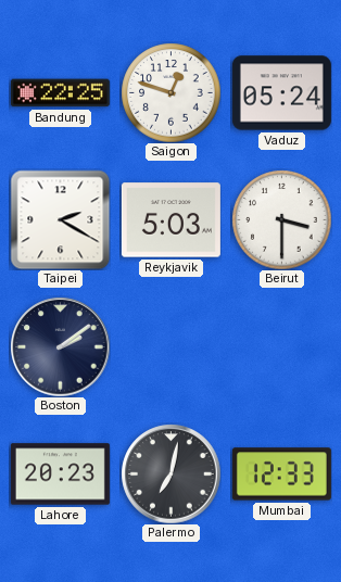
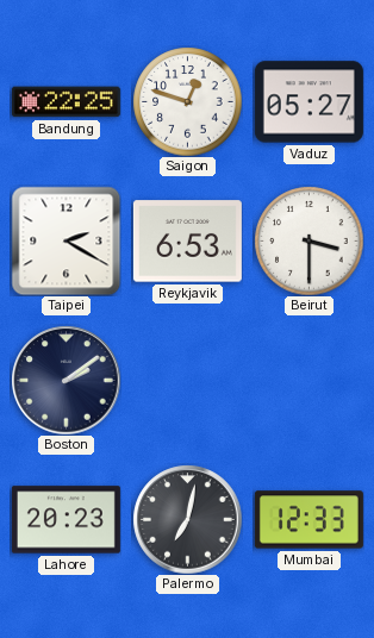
Vaduz: 05:24 -> 05:27
Reykjavik: 5:03 -> 6:53
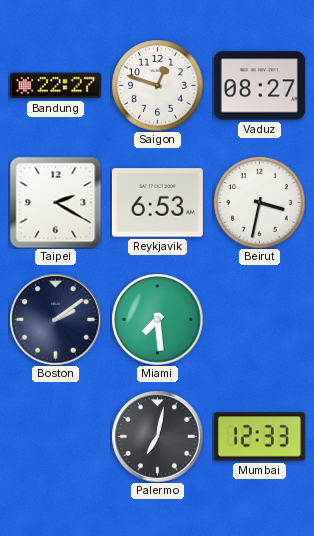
Bandung: 22:25 -> 22:27
Vaduz: 05:27 -> 08:27
Beirut: 3:30 -> 3:32
Miami: none -> 7:29
Lahore: 20:23 -> none
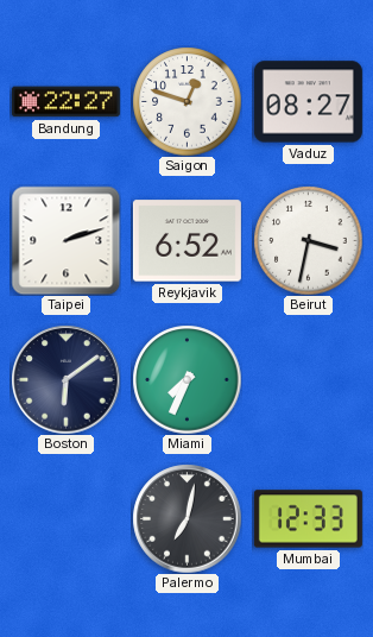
Taipei: 2:20 -> 2:12
Reykjavik: 6:53 -> 6:52
Boston: 2:09 -> 6:09
Miami: 7:29 -> 7:34
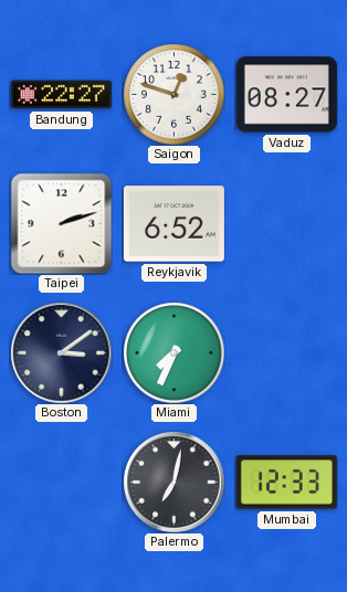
Beirut: 3:32 -> none
Boston: 6:09 -> 3:09
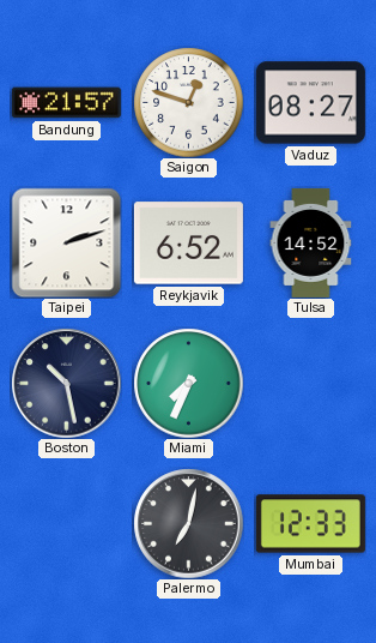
Bandung: 22:27 -> 21:57
Tulsa: none -> 14:52
Boston: 3:09 -> 10:28
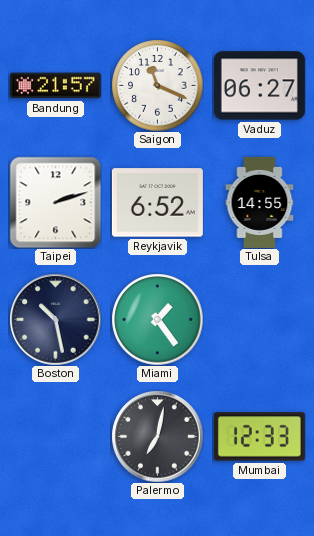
Saigon: 12:48 -> 11:19
Vaduz: 08:27 -> 06:27
Tulsa: 14:52 -> 14:55
Miami: 7:34 -> 1:24
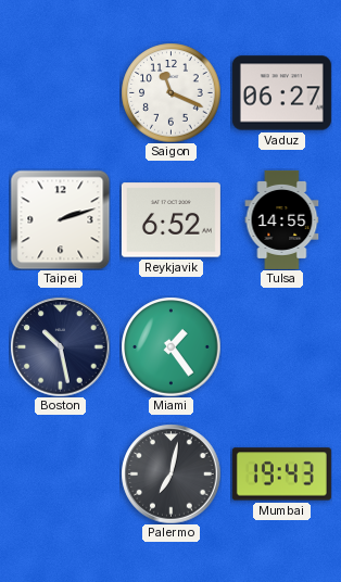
Bandung: 21:57 -> none
Mumbai: 12:33 -> 19:43
